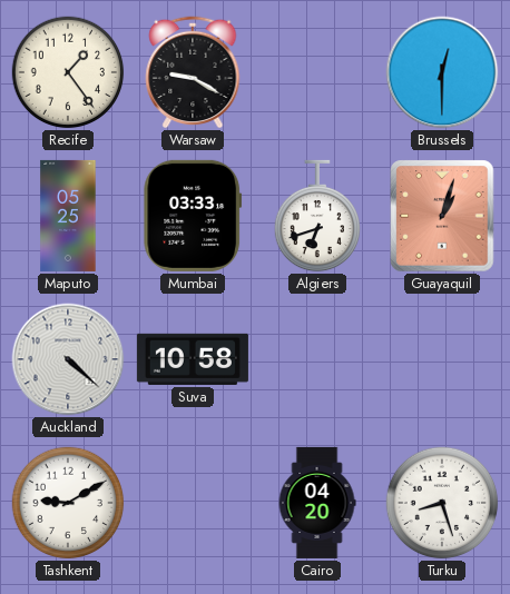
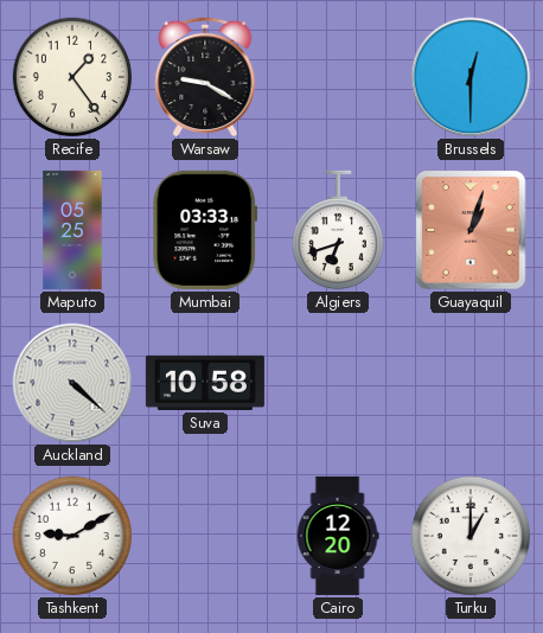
Cairo: 04:20 -> 12:20
Turku: 8:27 -> 1:00
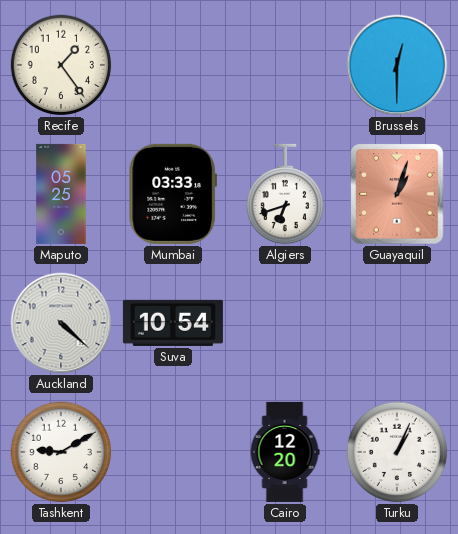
Warsaw: 9:20 -> none
Suva: 10:58 -> 10:54
Turku: 1:00 -> 1:04
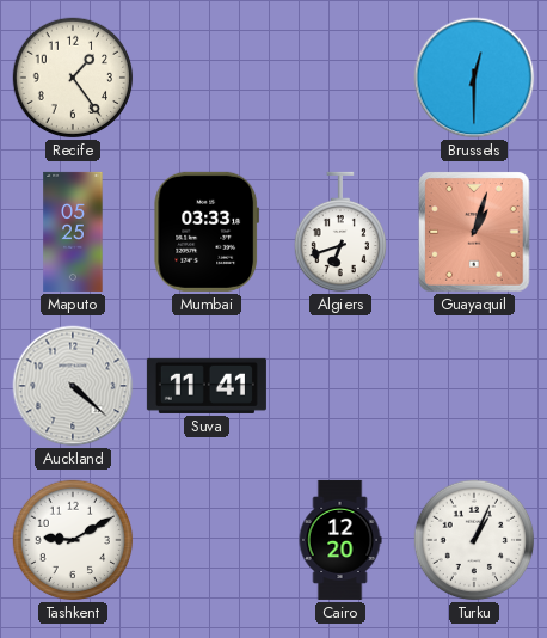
Suva: 10:54 -> 11:41
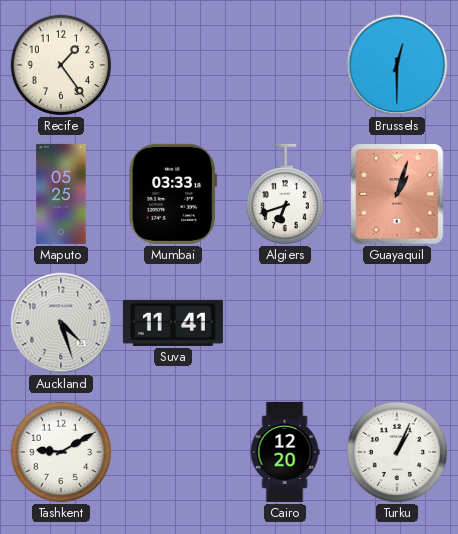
Auckland: 4:22 -> 4:27
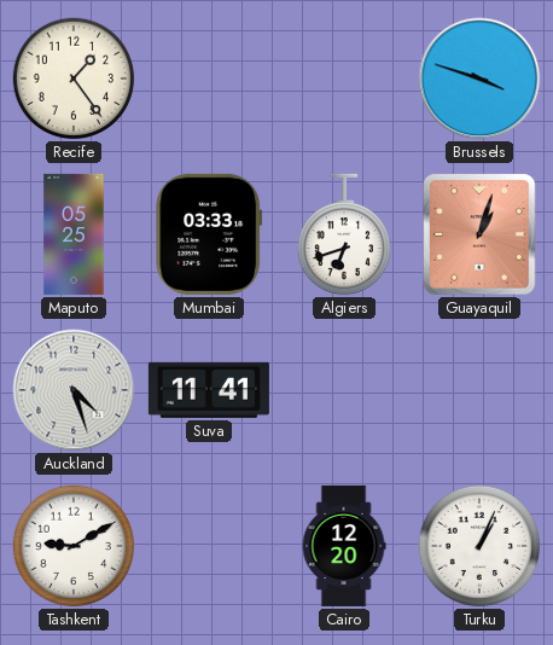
Brussels: 12:30 -> 3:48
